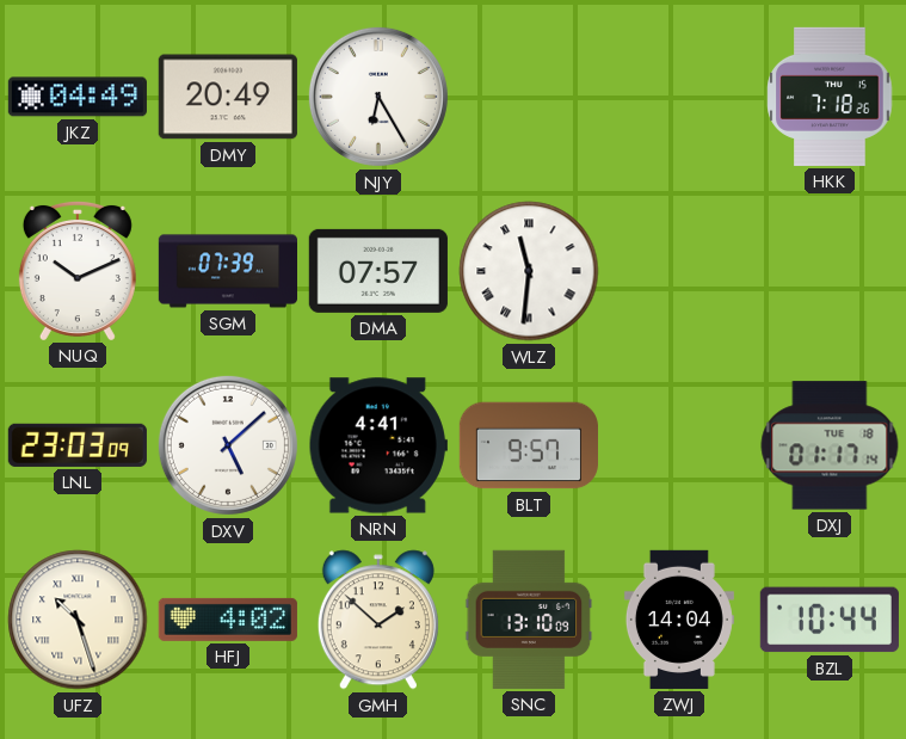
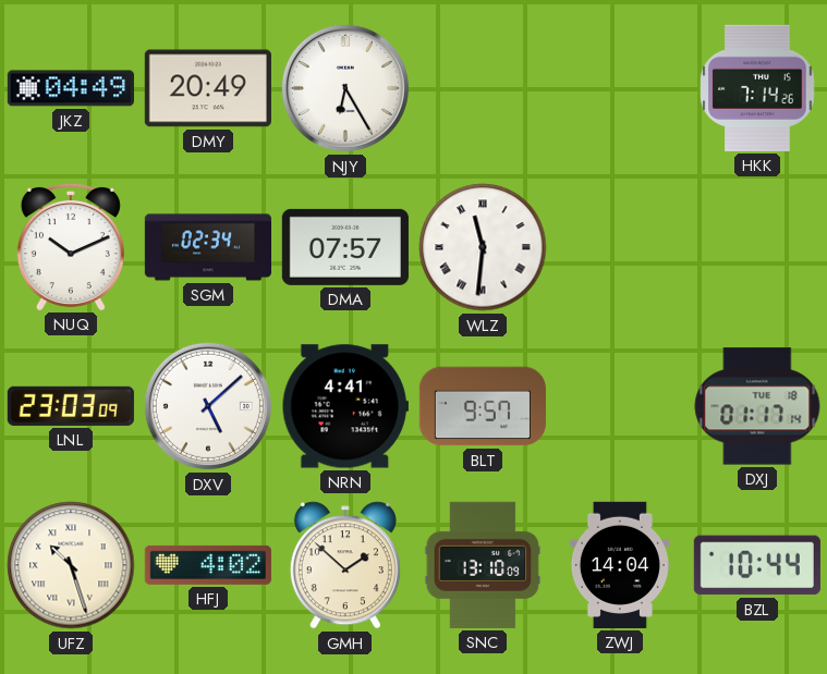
HKK: 7:18 -> 7:14
SGM: 07:39 -> 02:34
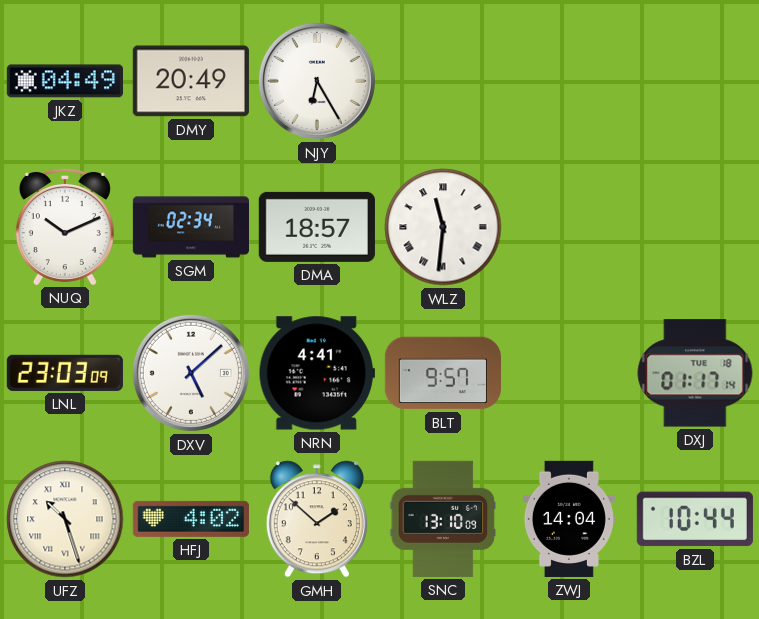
HKK: 7:14 -> none
DMA: 07:57 -> 18:57
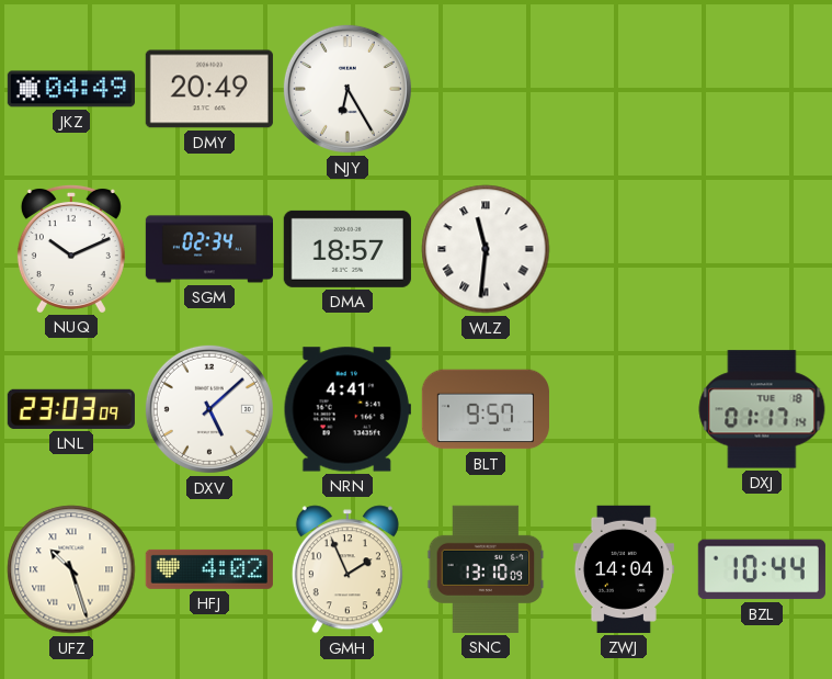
GMH: 1:52 -> 1:56
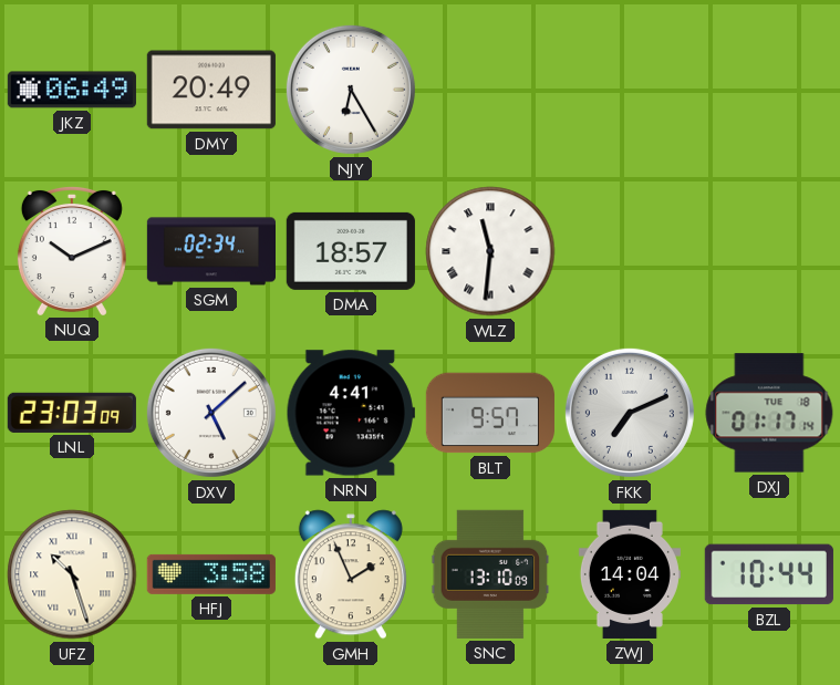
JKZ: 04:49 -> 06:49
FKK: none -> 7:11
HFJ: 4:02 -> 3:58
